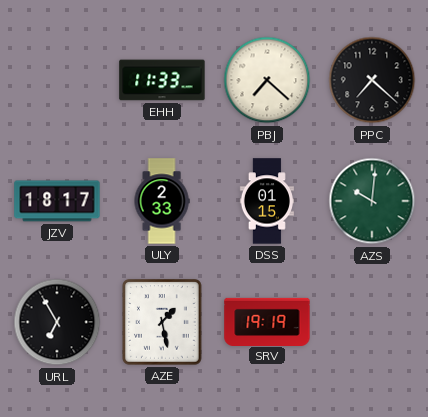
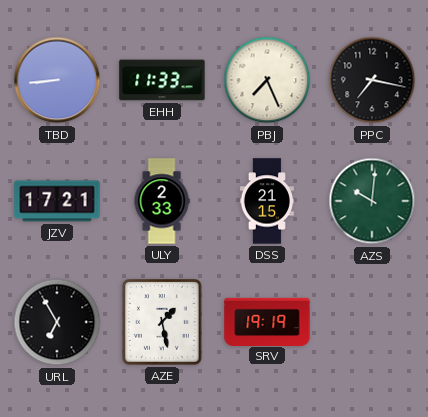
TBD: none -> 8:44
PBJ: 7:22 -> 7:26
PPC: 7:22 -> 7:17
JZV: 18:17 -> 17:21
DSS: 01:15 -> 21:15
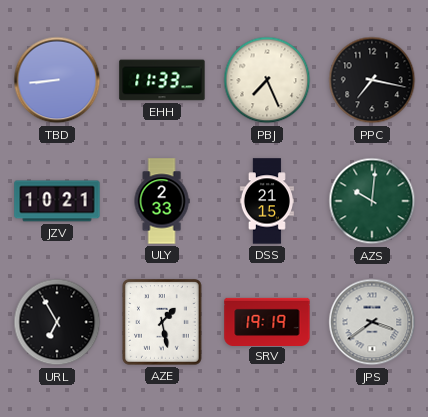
JZV: 17:21 -> 10:21
JPS: none -> 3:39
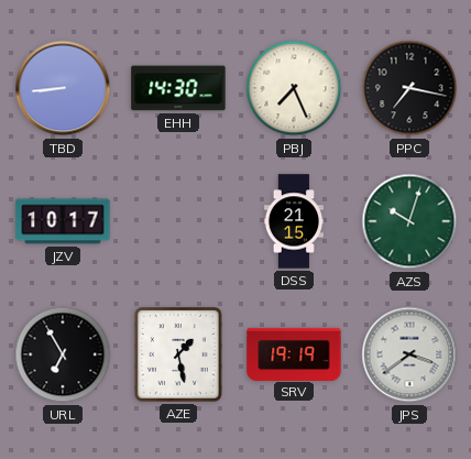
EHH: 11:33 -> 14:30
JZV: 10:21 -> 10:17
ULY: 2:33 -> none
AZS: 10:01 -> 10:03
